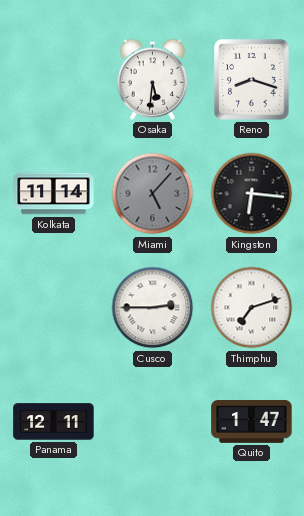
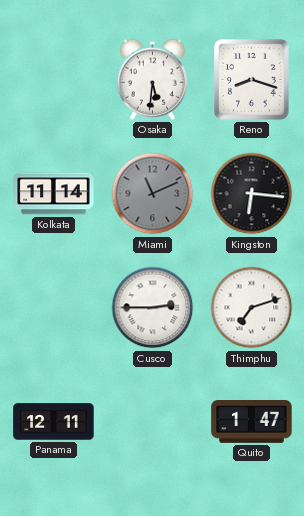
Miami: 5:07 -> 11:11
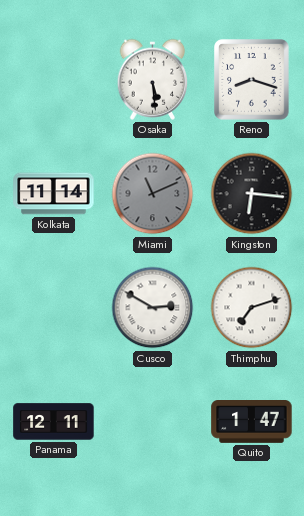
Osaka: 5:31 -> 5:29
Cusco: 2:45 -> 2:50
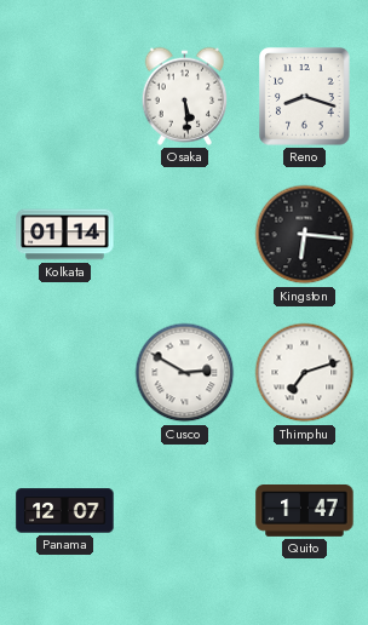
Kolkata: 11:14 -> 01:14
Miami: 11:11 -> none
Panama: 12:11 -> 12:07
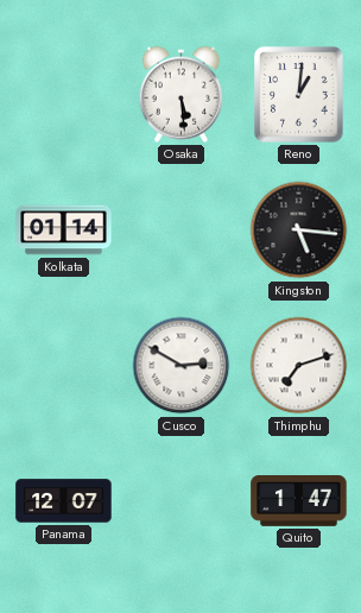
Reno: 8:18 -> 1:01
Kingston: 6:16 -> 5:16
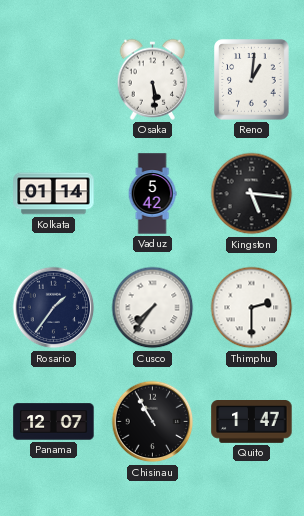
Vaduz: none -> 5:42
Rosario: none -> 1:36
Cusco: 2:50 -> 7:36
Thimphu: 7:12 -> 2:30
Chisinau: none -> 10:55
